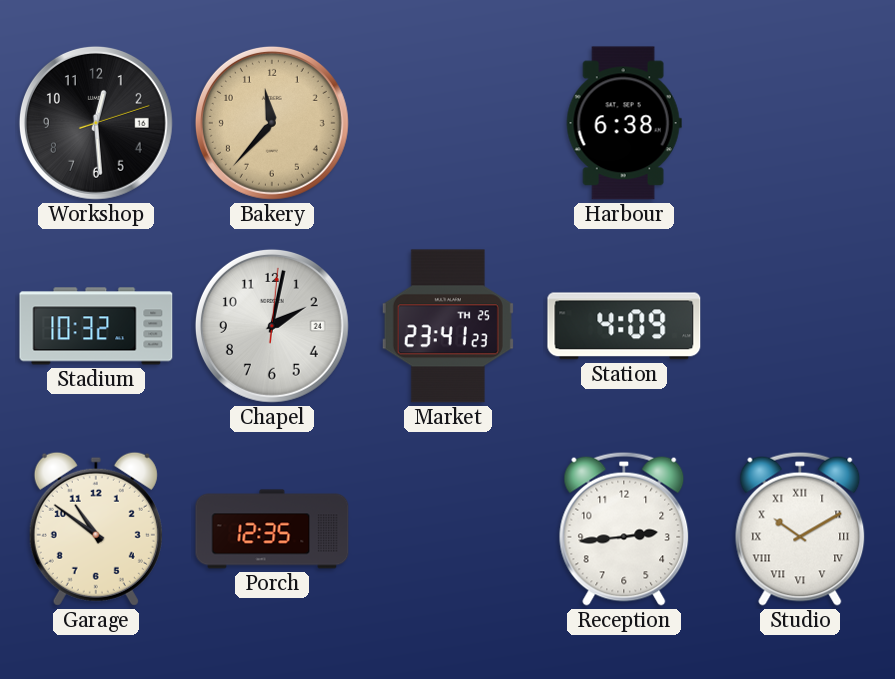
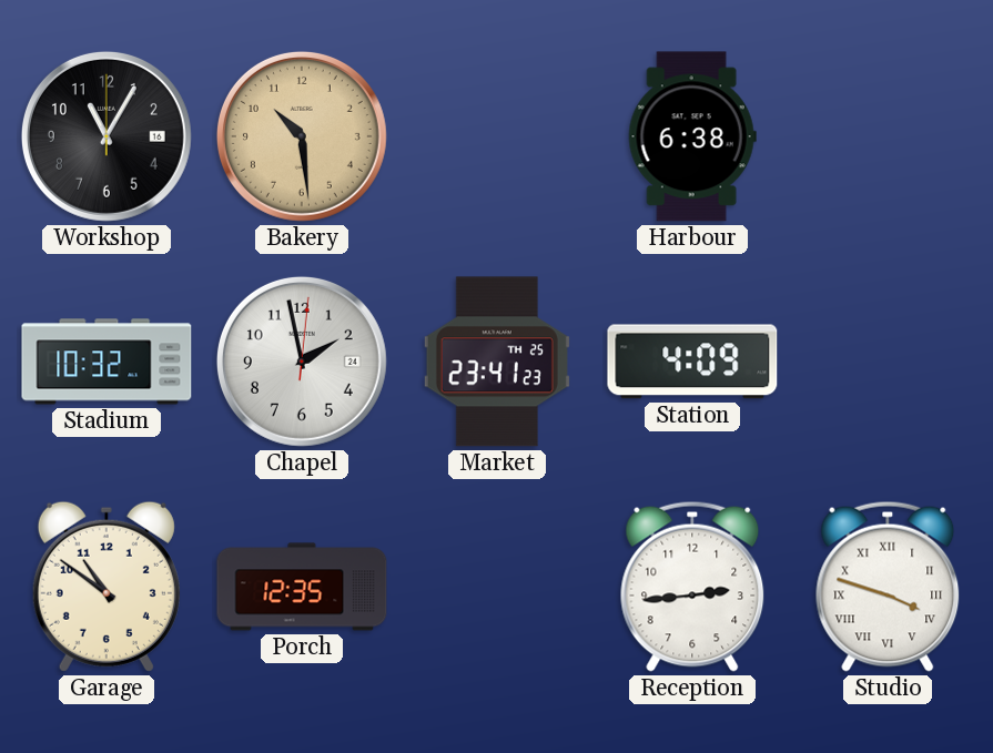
Workshop: 12:29 -> 11:05
Bakery: 11:37 -> 10:29
Chapel: 2:02 -> 1:58
Studio: 10:10 -> 3:48
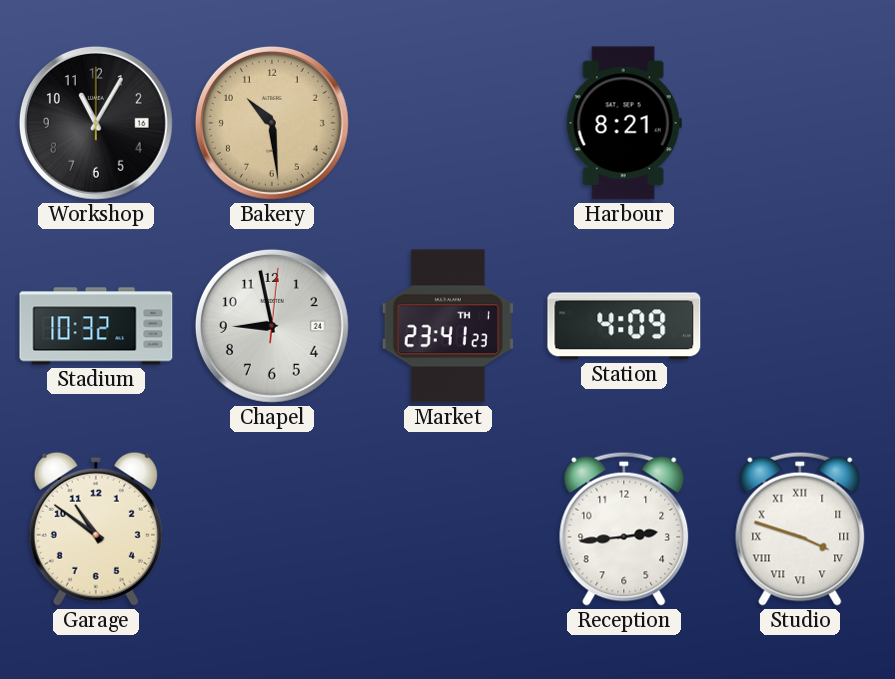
Harbour: 6:38 -> 8:21
Chapel: 1:58 -> 8:58
Market date: TH 25 -> TH 1
Porch: 12:35 -> none
